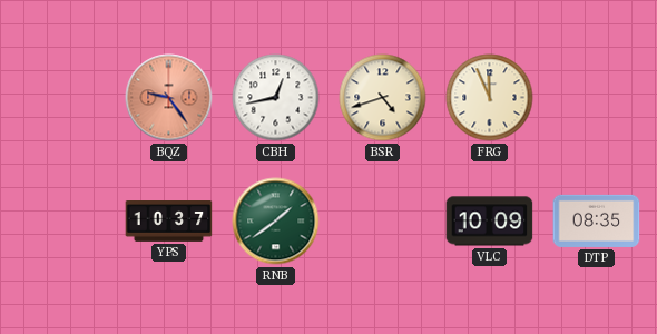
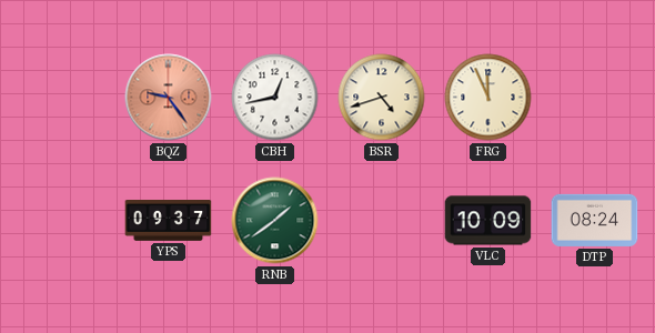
YPS: 10:37 -> 09:37
DTP: 08:35 -> 08:24
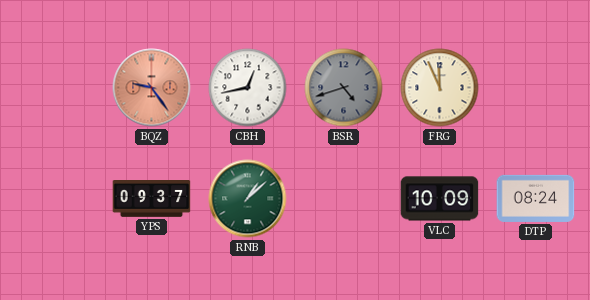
BSR dial: cream -> grey
RNB: 1:39 -> 1:08
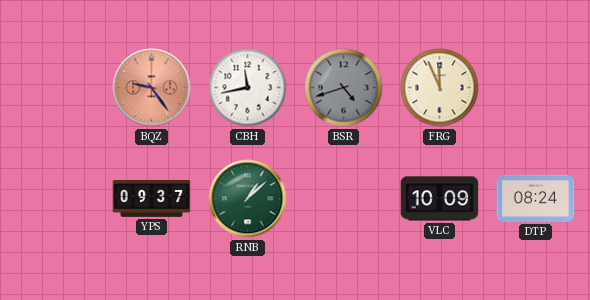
CBH: 12:43 -> 11:43
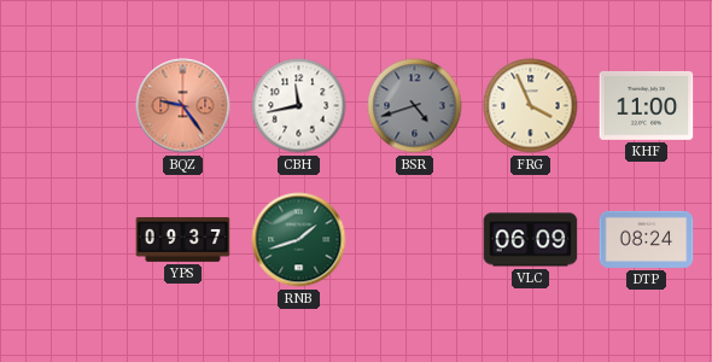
FRG: 11:56 -> 3:56
KHF: none -> 11:00
RNB: 1:08 -> 1:42
VLC: 10:09 -> 06:09
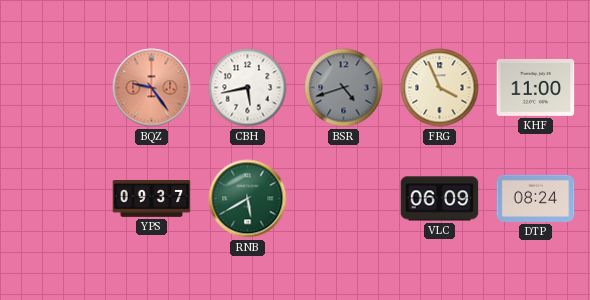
CBH: 11:43 -> 5:43
RNB: 1:42 -> 5:40
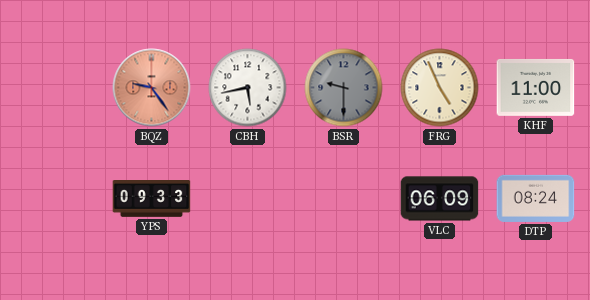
BSR: 4:42 -> 9:30
FRG: 3:56 -> 4:56
YPS: 09:37 -> 09:33
RNB: 5:40 -> none
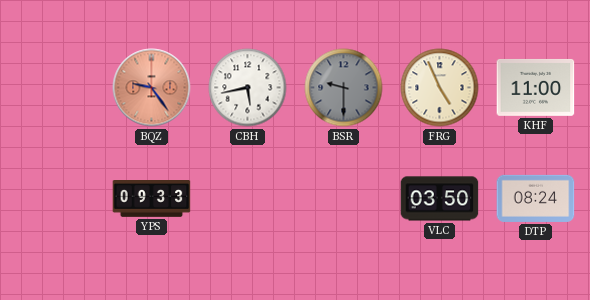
VLC: 06:09 -> 03:50
